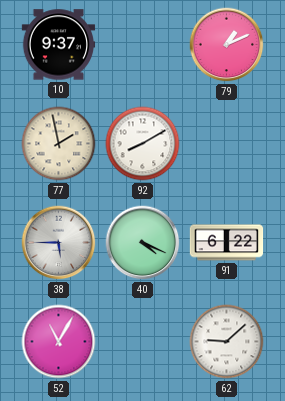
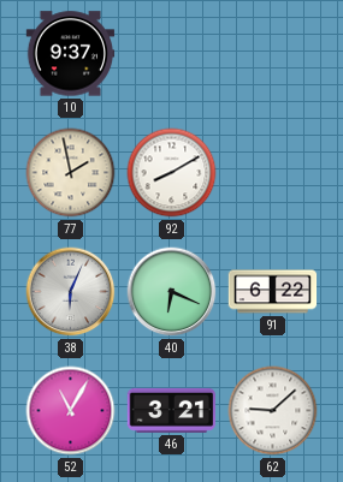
79: 1:11 -> none
38: 5:45 -> 6:04
40: 4:19 -> 6:19
46: none -> 3:21
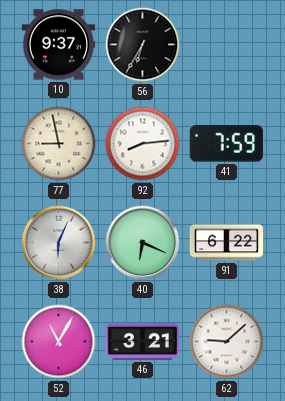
56: none -> 6:35
77: 1:58 -> 8:58
92: 8:10 -> 8:14
41: none -> 7:59
